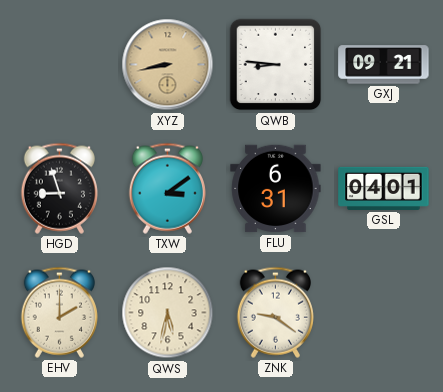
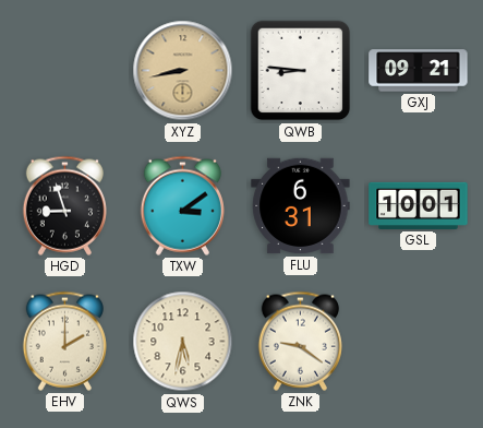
GSL: 04:01 -> 10:01
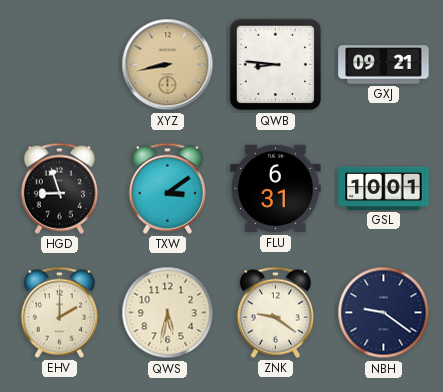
NBH: none -> 9:21
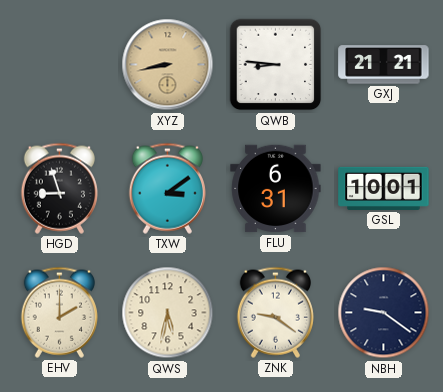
GXJ: 09:21 -> 21:21
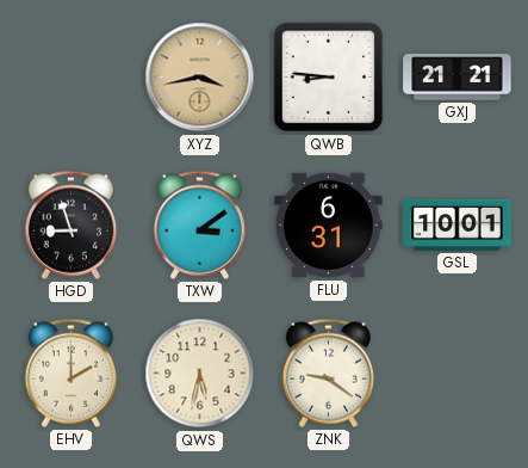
XYZ: 8:43 -> 3:43
NBH: 9:21 -> none
